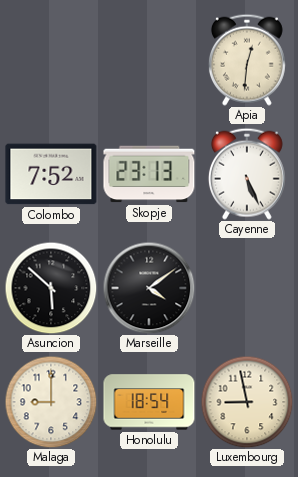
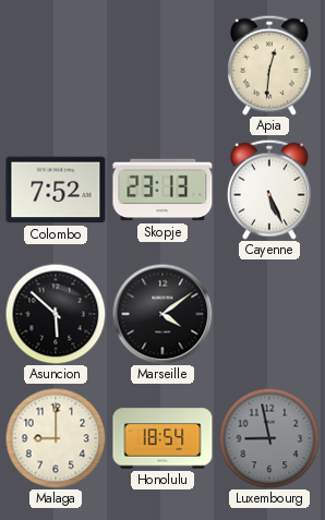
Luxembourg dial: cream -> grey
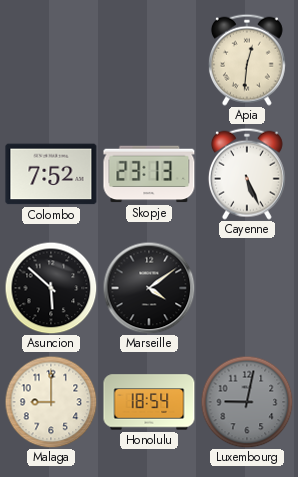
Luxembourg: 8:58 -> 9:02
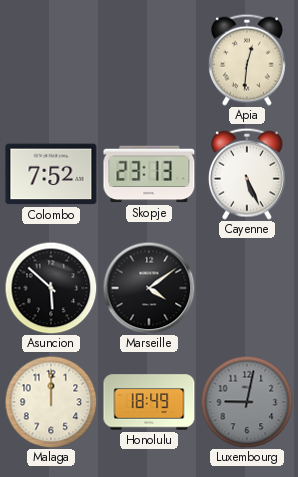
Malaga: 9:00 -> 12:00
Honolulu: 18:54 -> 18:49
